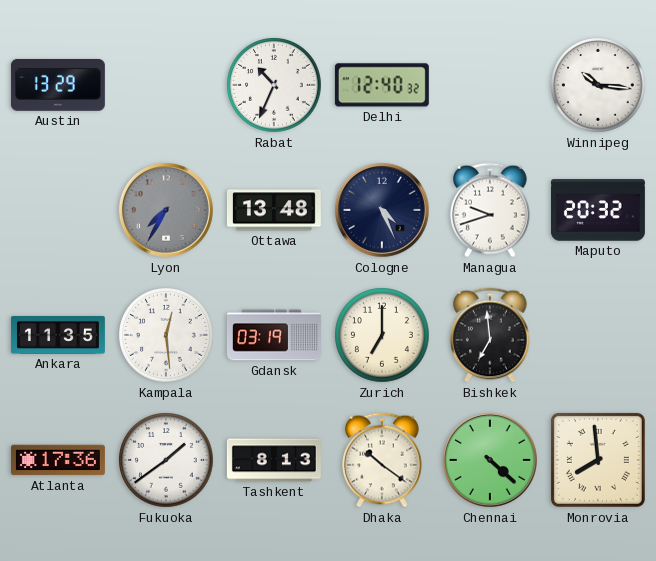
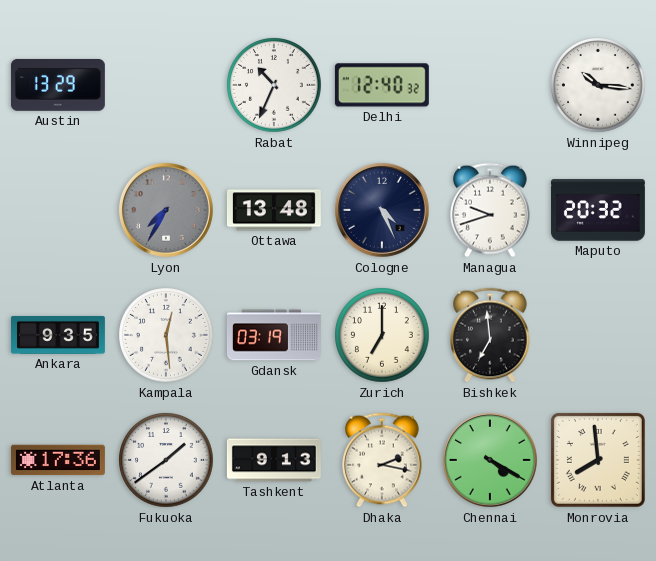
Ankara: 11:35 -> 9:35
Tashkent: 8:13 -> 9:13
Dhaka: 10:21 -> 2:17
Chennai: 4:22 -> 4:20
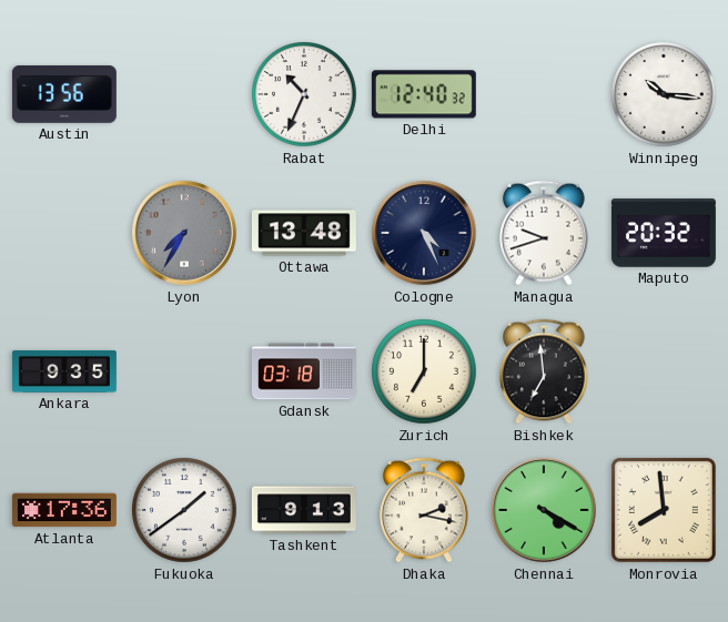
Austin: 13:29 -> 13:56
Kampala: 12:29 -> none
Gdansk: 03:19 -> 03:18
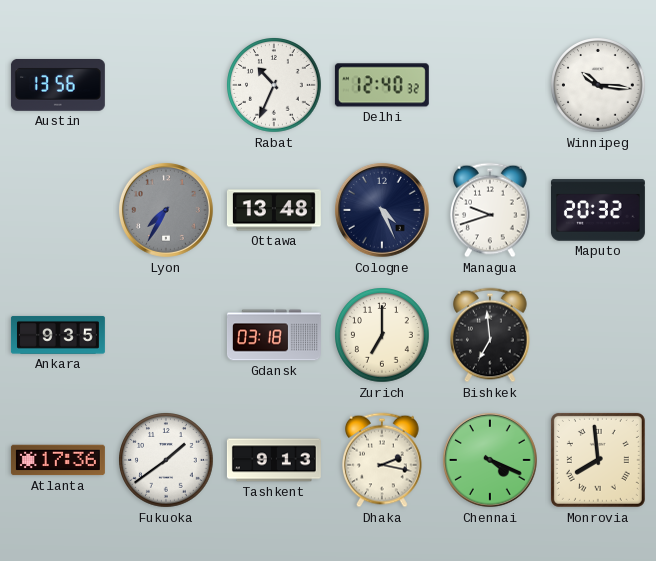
Chennai: 4:20 -> 4:19
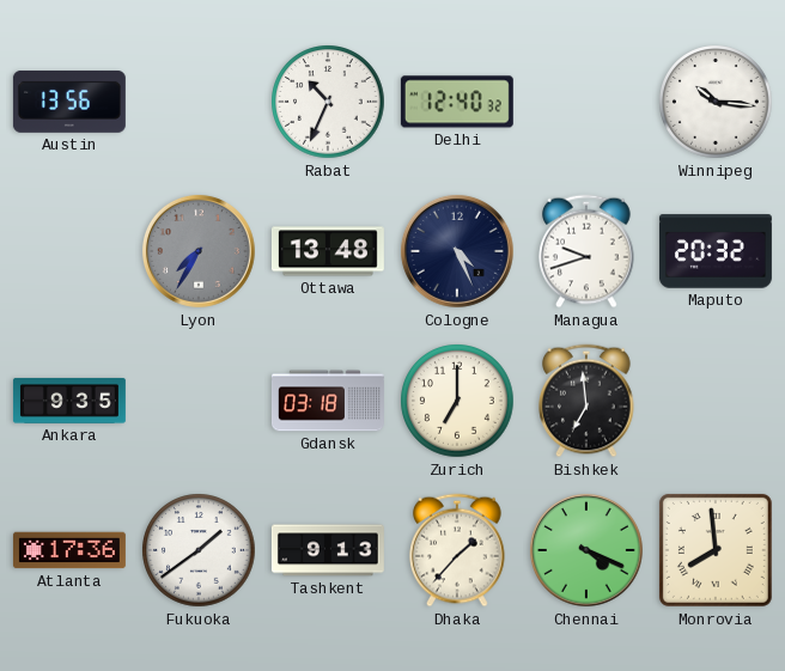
Dhaka: 2:17 -> 1:37
